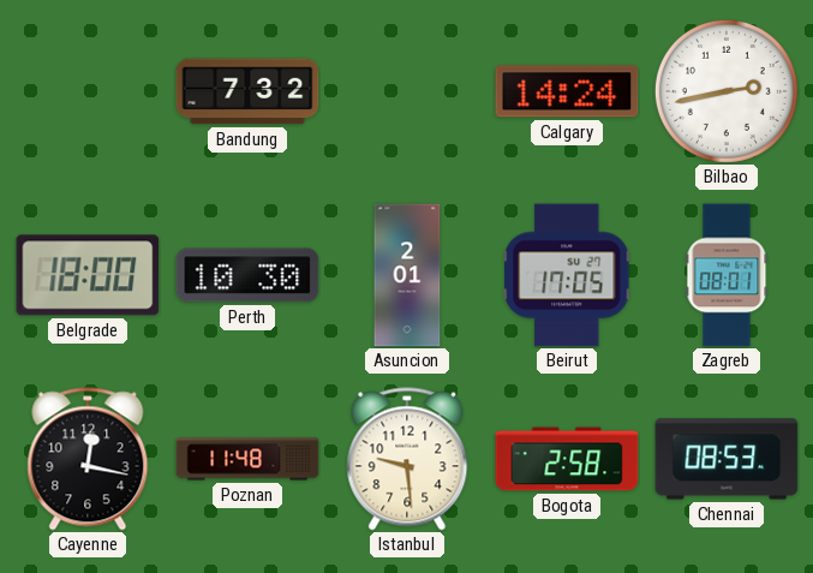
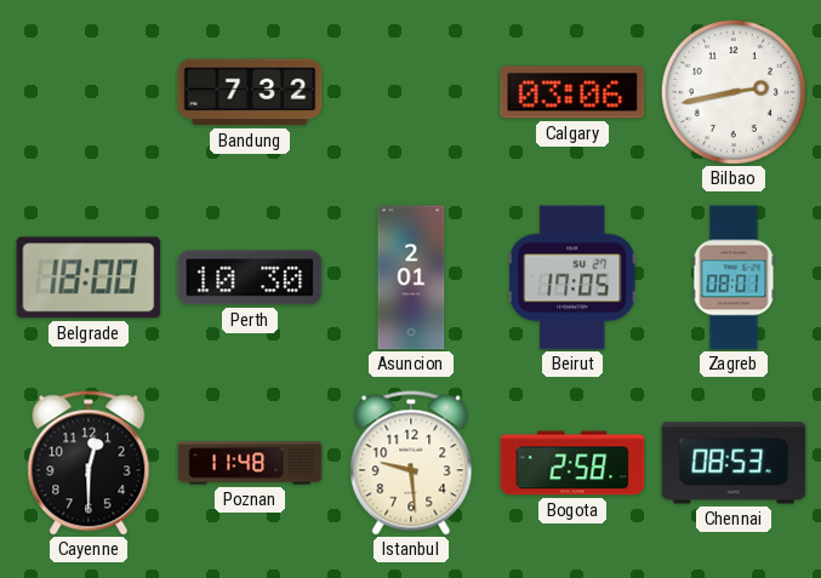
Calgary: 14:24 -> 03:06
Cayenne: 12:17 -> 12:30
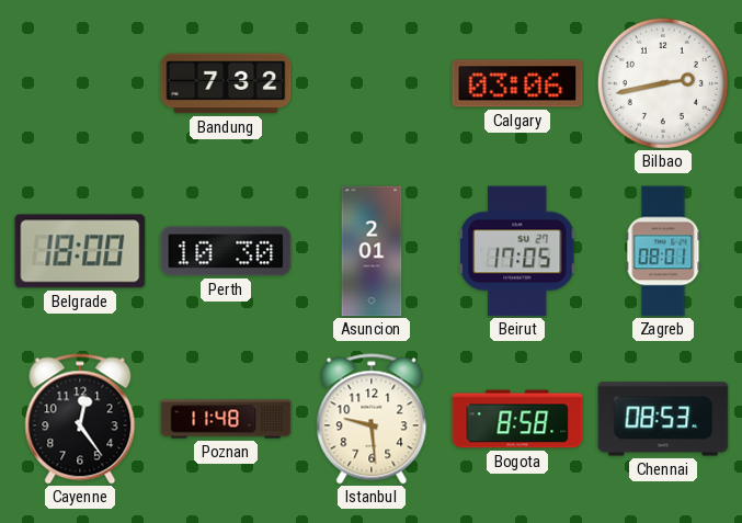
Cayenne: 12:30 -> 12:24
Bogota: 2:58 -> 8:58
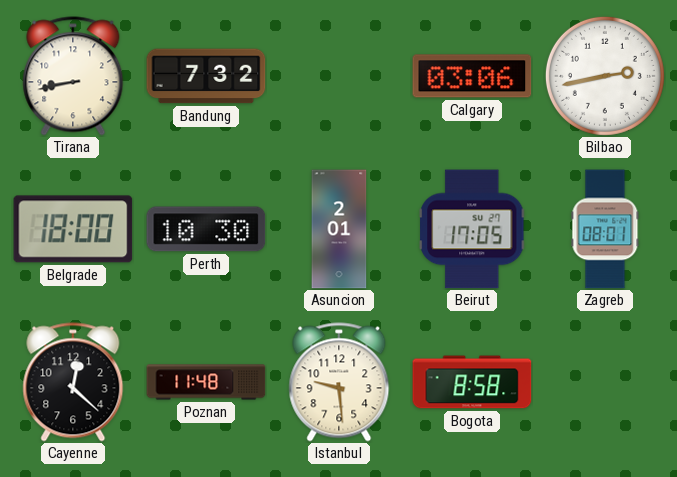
Tirana: none -> 8:43
Cayenne: 12:24 -> 12:22
Chennai: 08:53 -> none
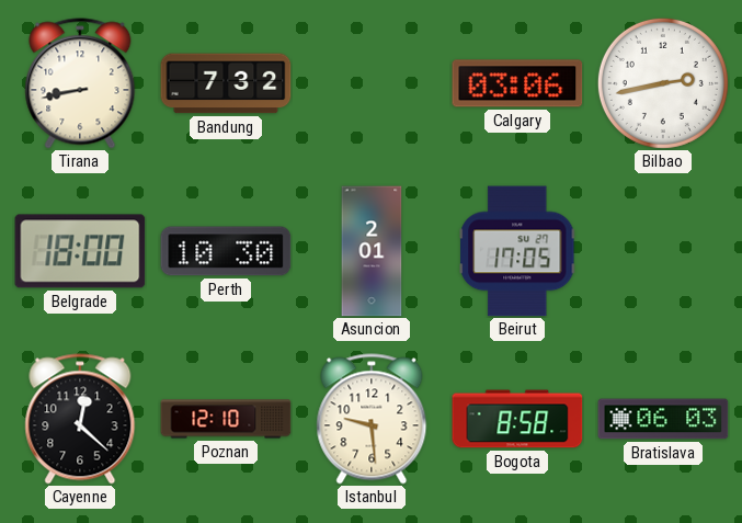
Zagreb: 08:01 -> none
Poznan: 11:48 -> 12:10
Bratislava: none -> 06:03
